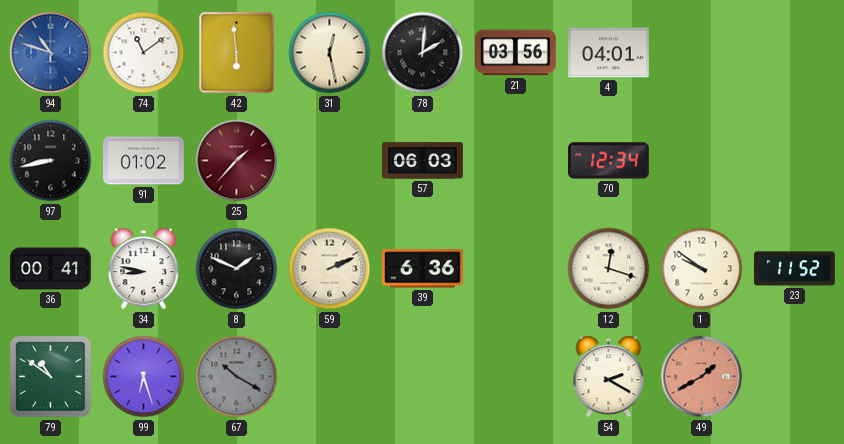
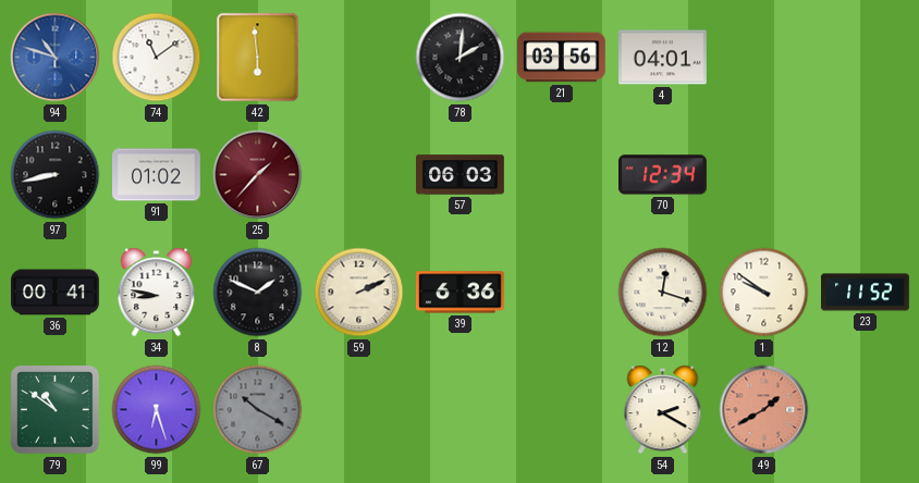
31: 12:28 -> none
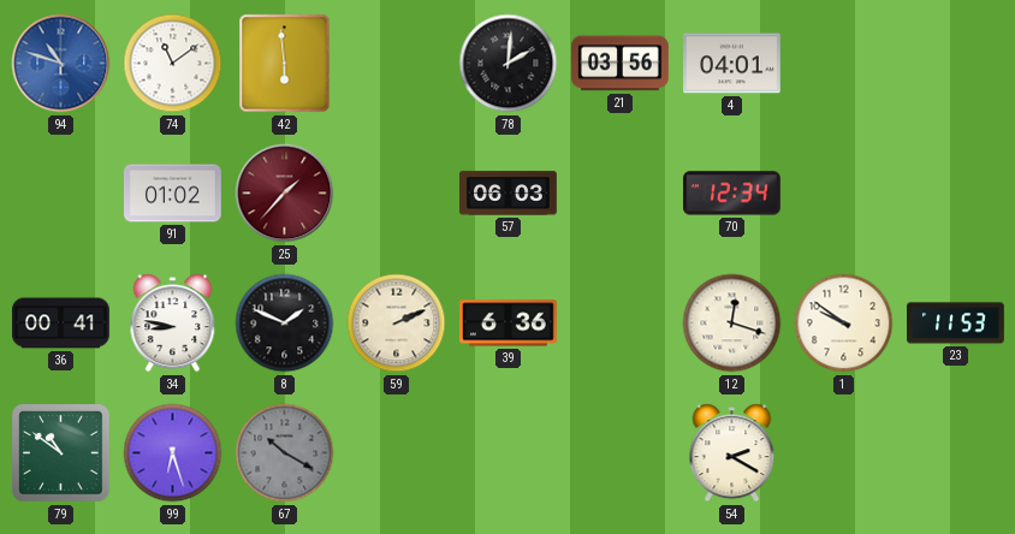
97: 8:43 -> none
23: 11:52 -> 11:53
49: 1:40 -> none
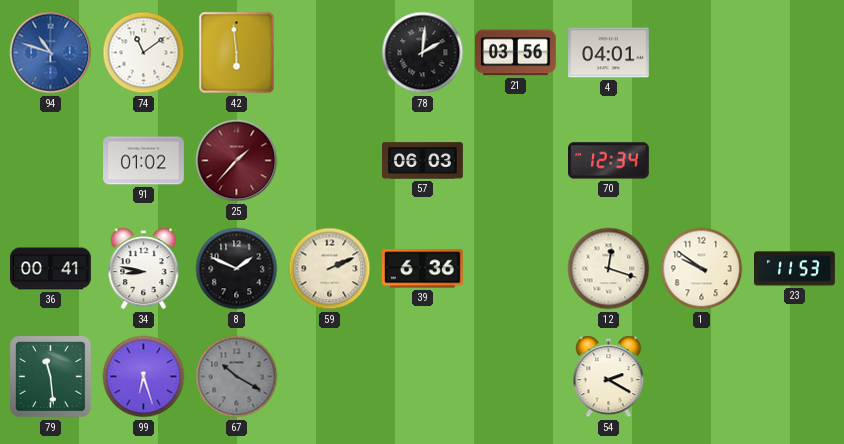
79: 10:51 -> 11:29
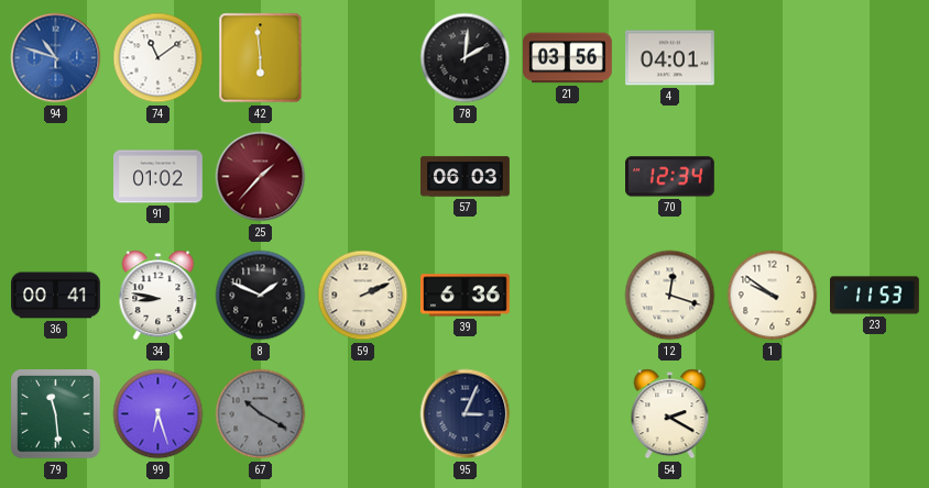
95: none -> 3:04
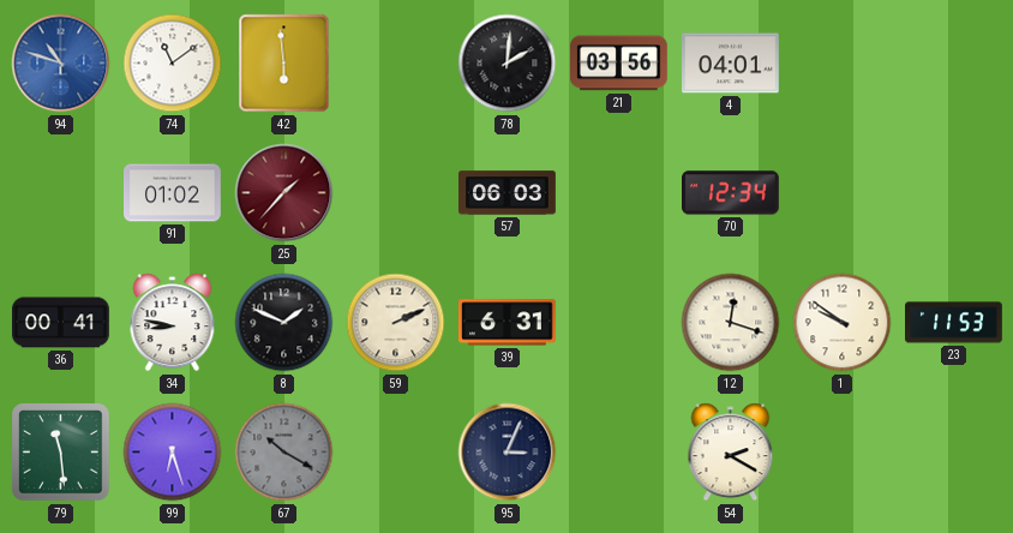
39: 6:36 -> 6:31
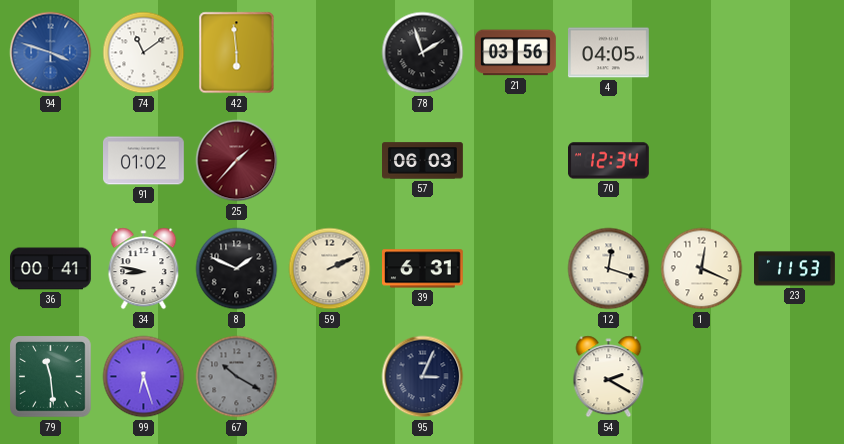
94: 10:48 -> 3:48
78: 2:01 -> 1:57
4: 04:01 -> 04:05
1: 9:51 -> 12:19
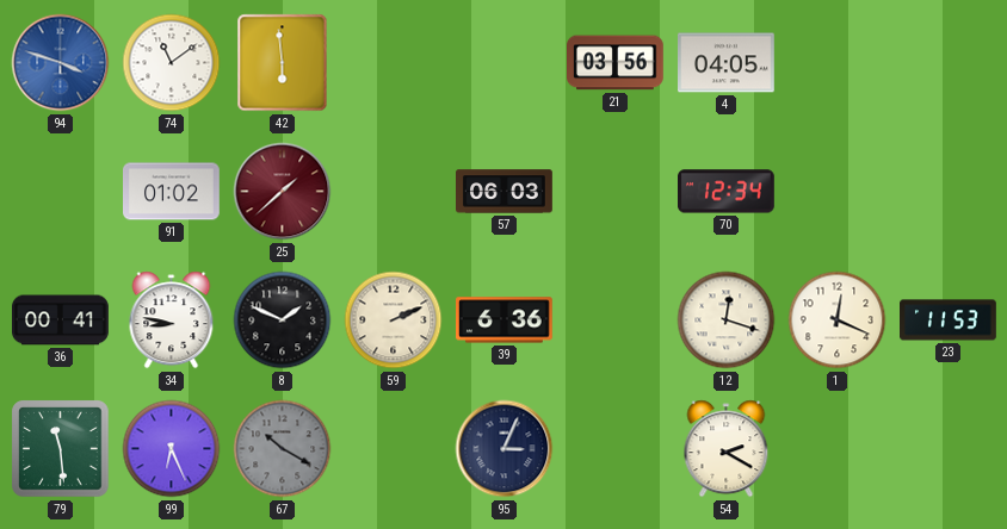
78: 1:57 -> none
25: 1:37 -> 1:38
39: 6:31 -> 6:36
99: 6:27 -> 6:26
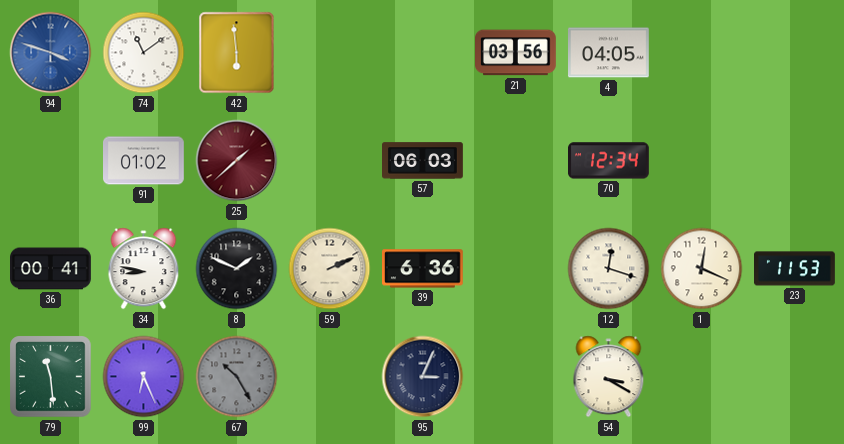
67: 10:20 -> 10:25
54: 2:20 -> 3:20
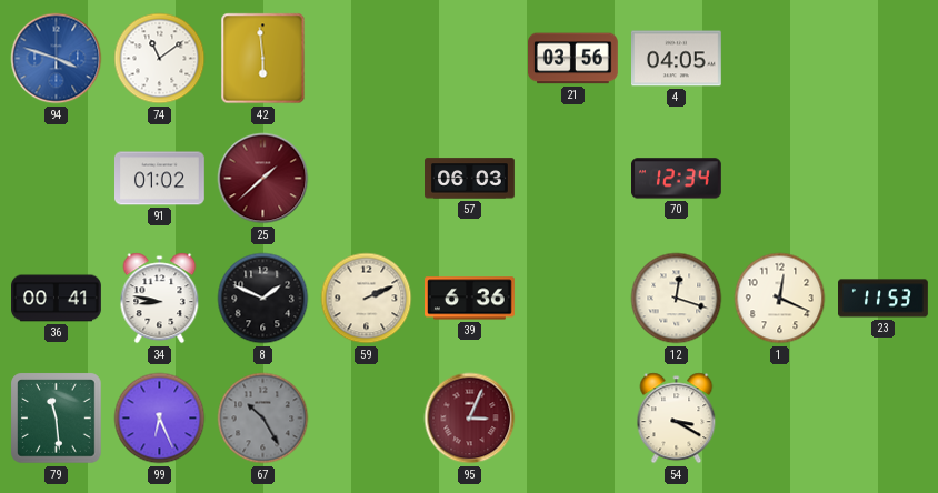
95 dial: navy -> burgundy
